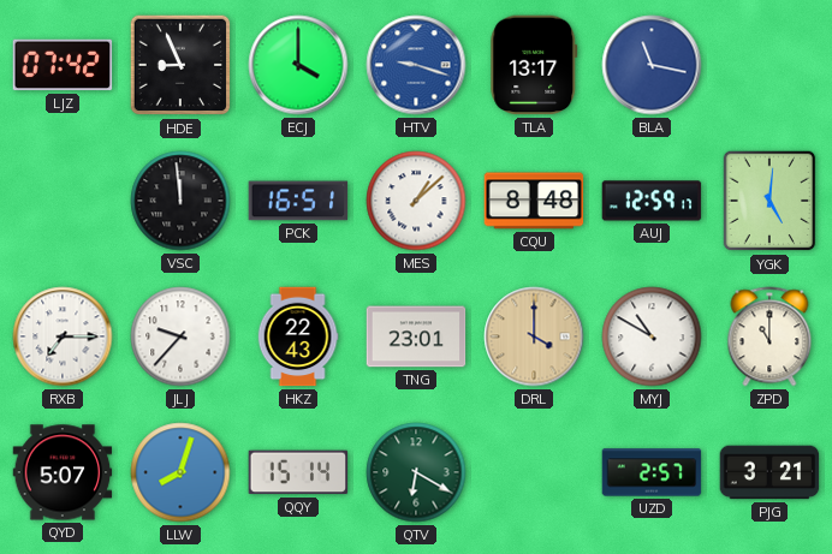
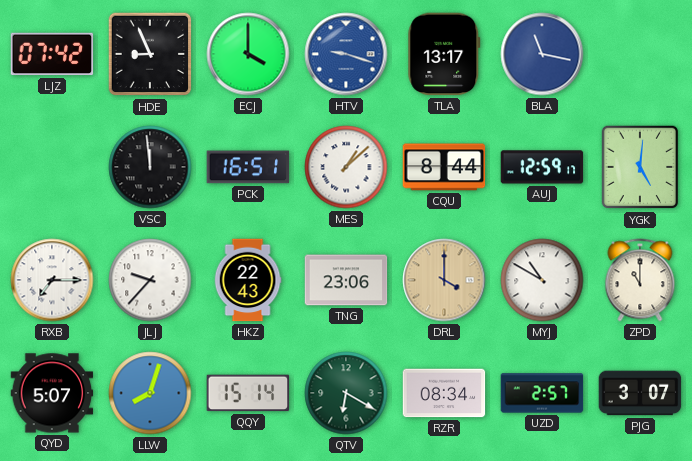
CQU: 8:48 -> 8:44
TNG: 23:01 -> 23:06
RZR: none -> 08:34
PJG: 3:21 -> 3:07
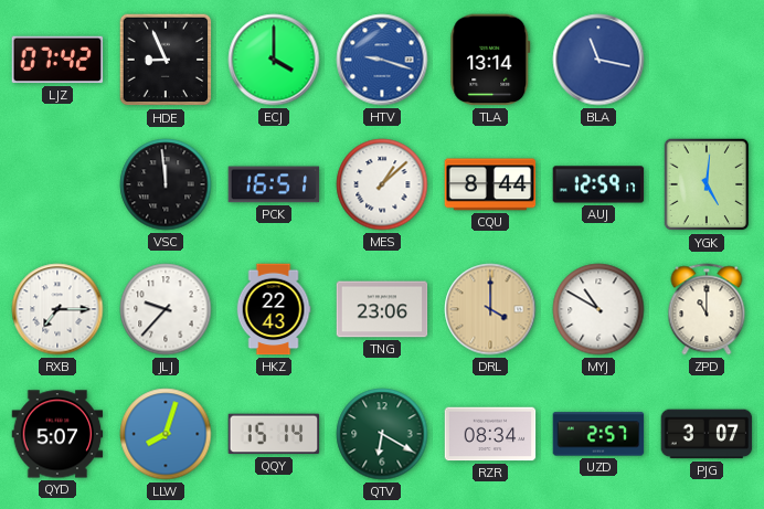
TLA: 13:17 -> 13:14
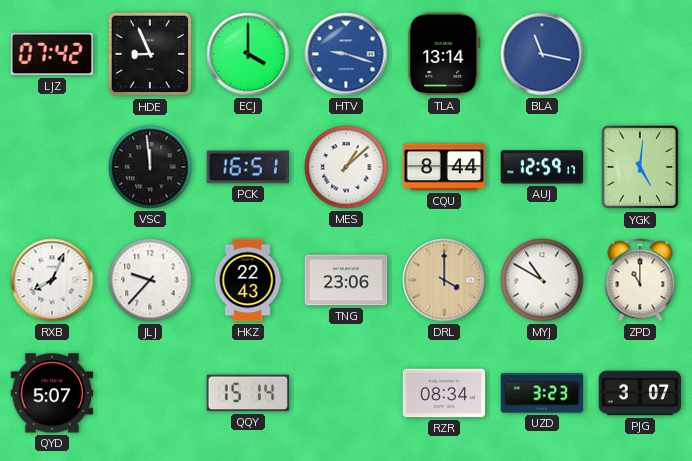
RXB: 7:15 -> 8:04
LLW: 8:03 -> none
QTV: 6:20 -> none
UZD: 2:57 -> 3:23
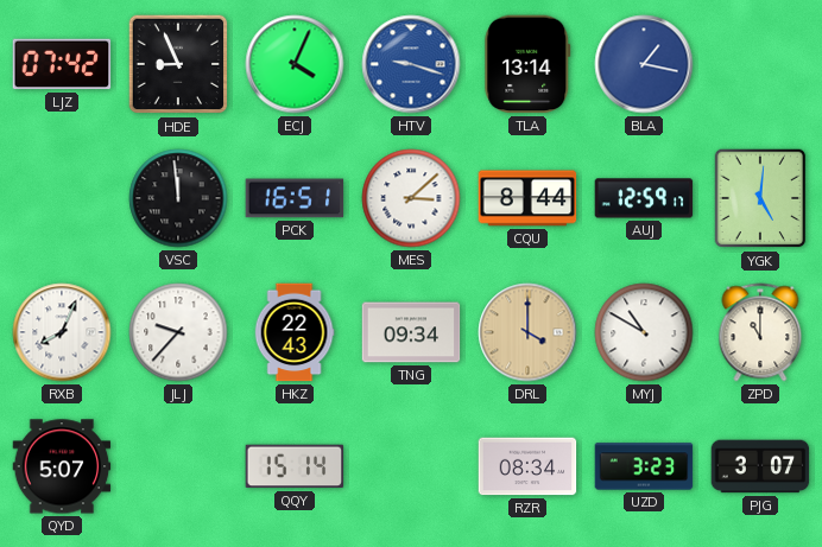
ECJ: 4:00 -> 4:04
BLA: 11:17 -> 1:17
MES: 1:08 -> 3:08
TNG: 23:06 -> 09:34
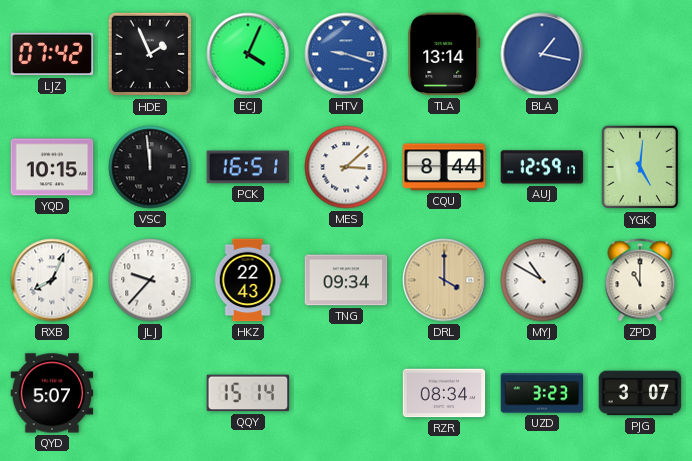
HDE: 8:56 -> 1:56
YQD: none -> 10:15
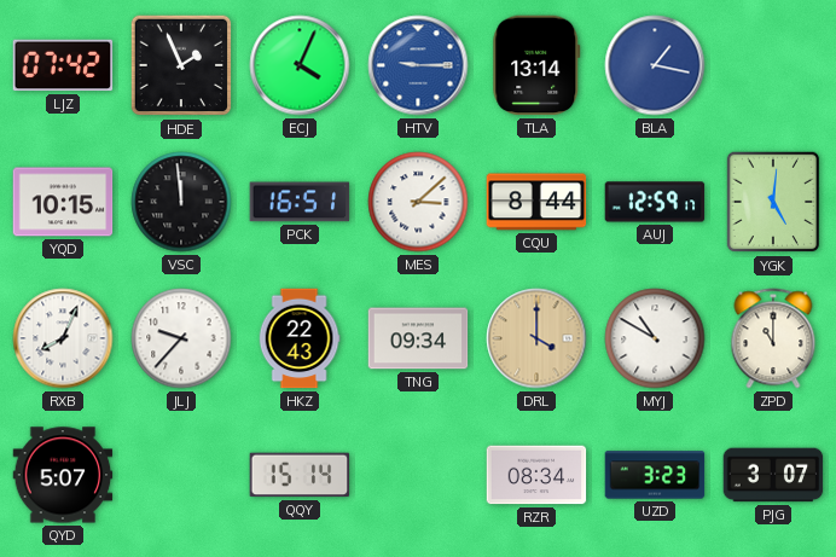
HTV: 9:18 -> 9:15
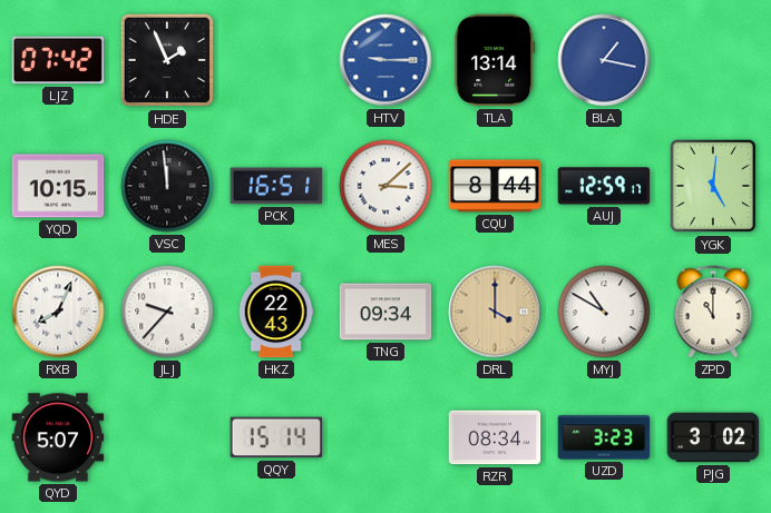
ECJ: 4:04 -> none
PJG: 3:07 -> 3:02
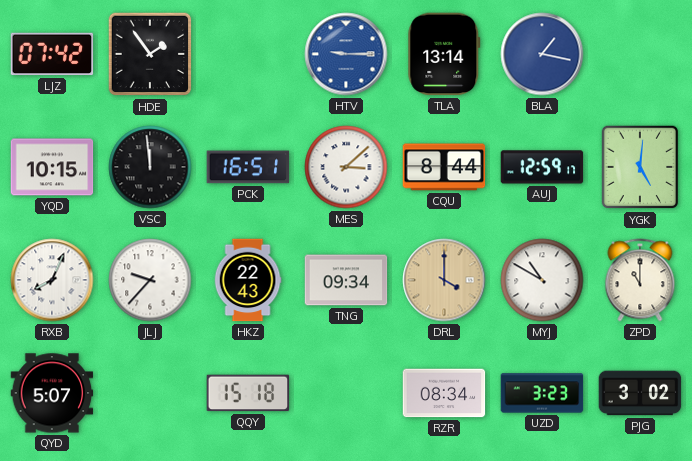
HDE: 1:56 -> 1:54
QQY: 15:14 -> 15:18
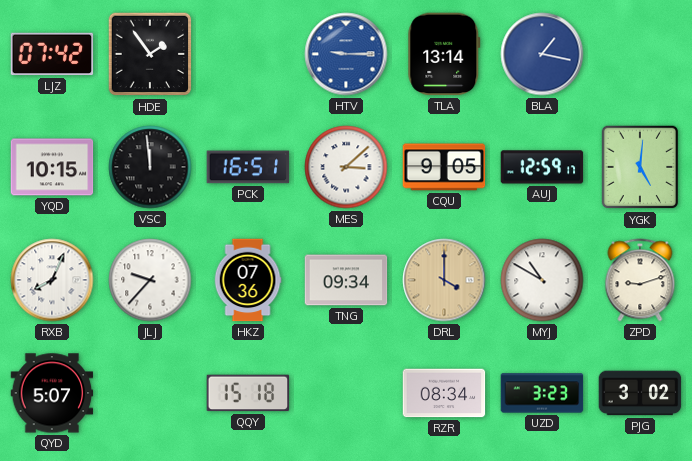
CQU: 8:44 -> 9:05
HKZ: 22:43 -> 07:36
ZPD: 11:00 -> 9:12
